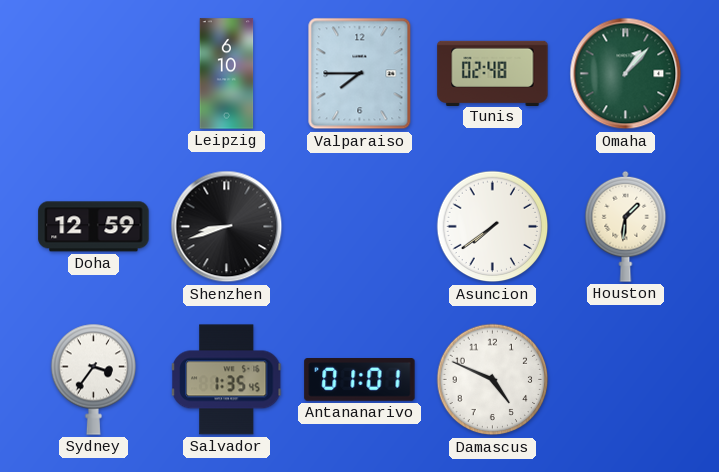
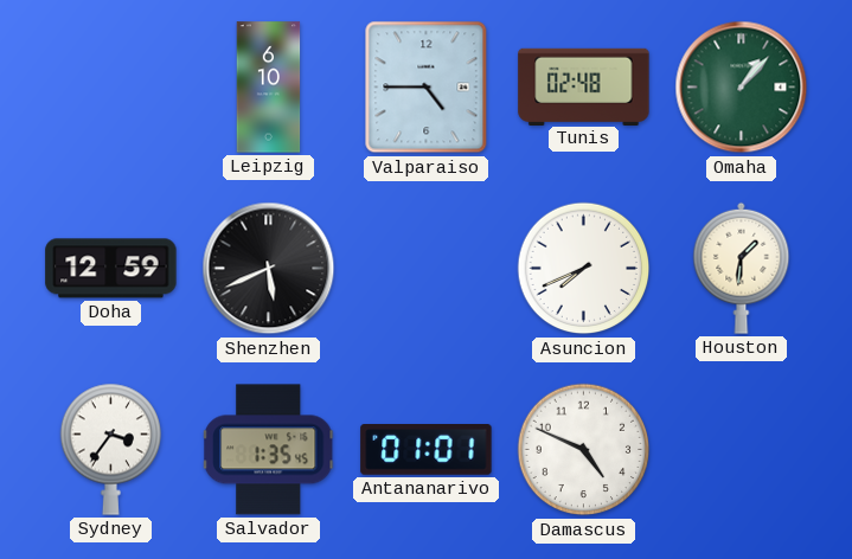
Valparaiso: 7:45 -> 4:45
Shenzhen: 8:42 -> 5:41
Asuncion: 7:39 -> 7:41
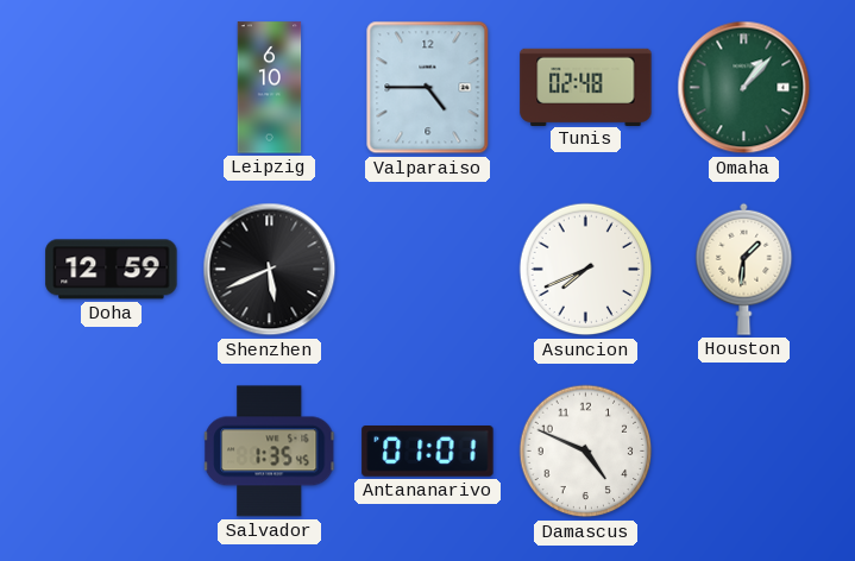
Sydney: 3:36 -> none
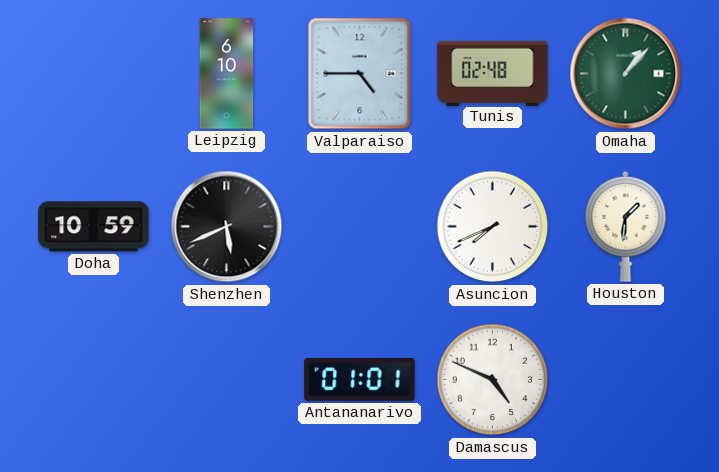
Doha: 12:59 -> 10:59
Salvador: 1:35 -> none
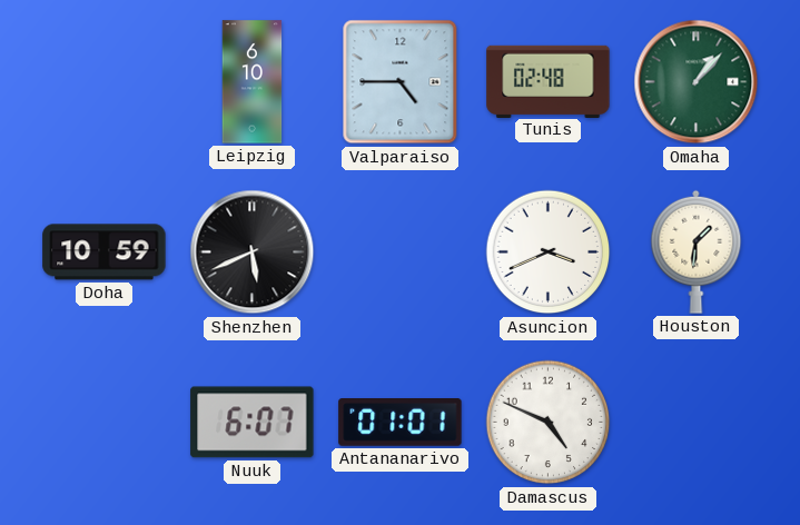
Asuncion: 7:41 -> 3:41
Nuuk: none -> 6:07
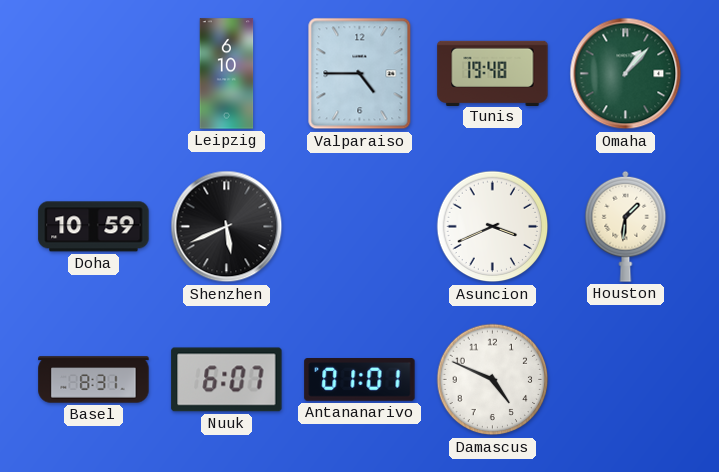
Tunis: 02:48 -> 19:48
Basel: none -> 8:31
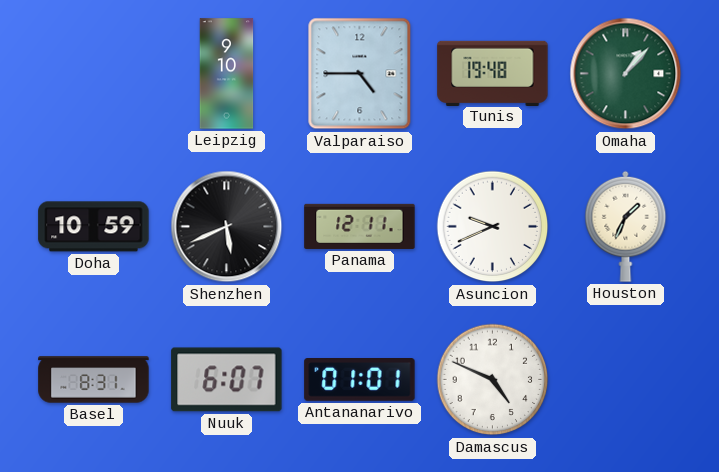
Leipzig: 6:10 -> 9:10
Panama: none -> 12:11
Asuncion: 3:41 -> 9:41
Houston: 1:31 -> 1:34
